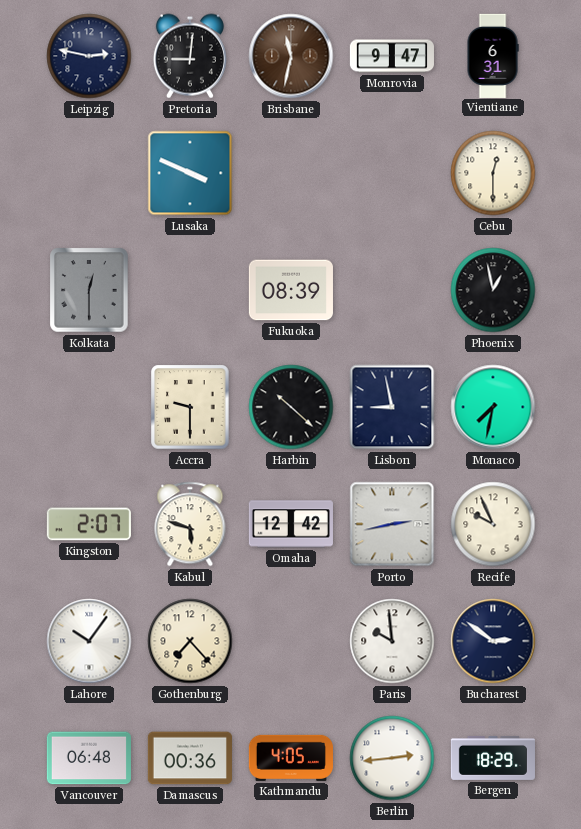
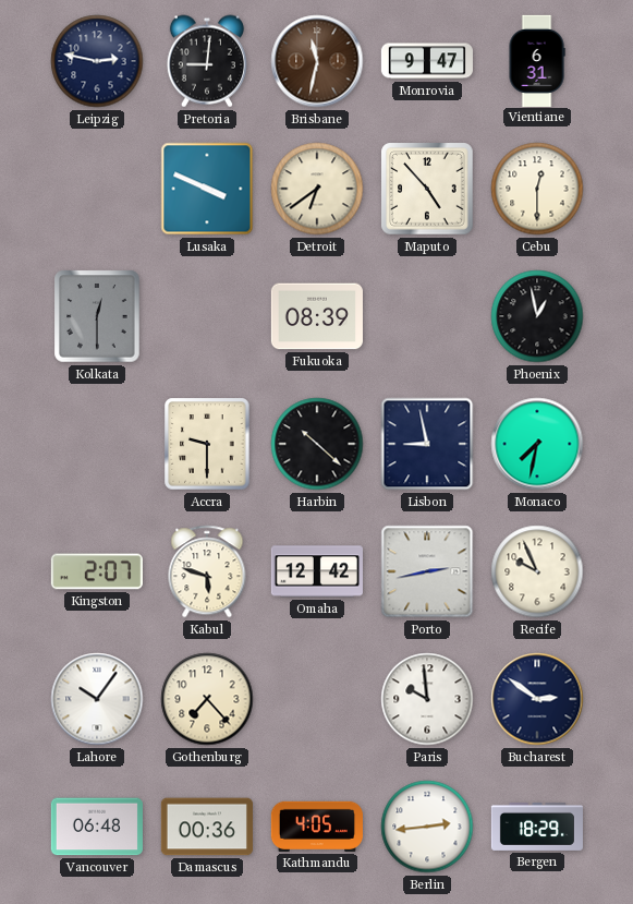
Detroit: none -> 6:39
Maputo: none -> 4:53
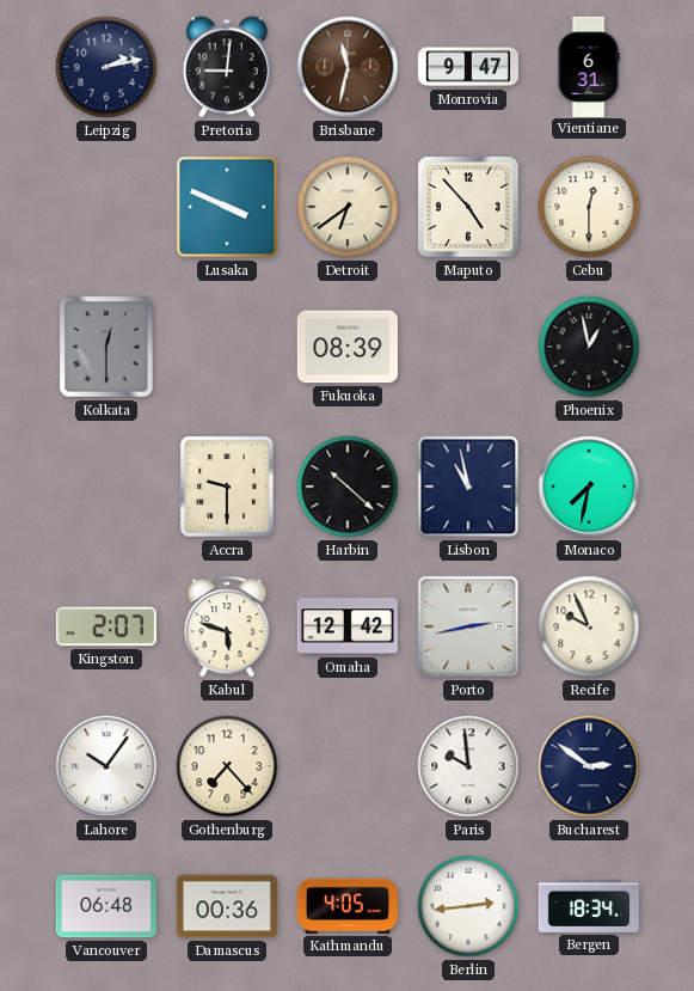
Leipzig: 2:47 -> 2:13
Lisbon: 8:58 -> 10:58
Bergen: 18:29 -> 18:34
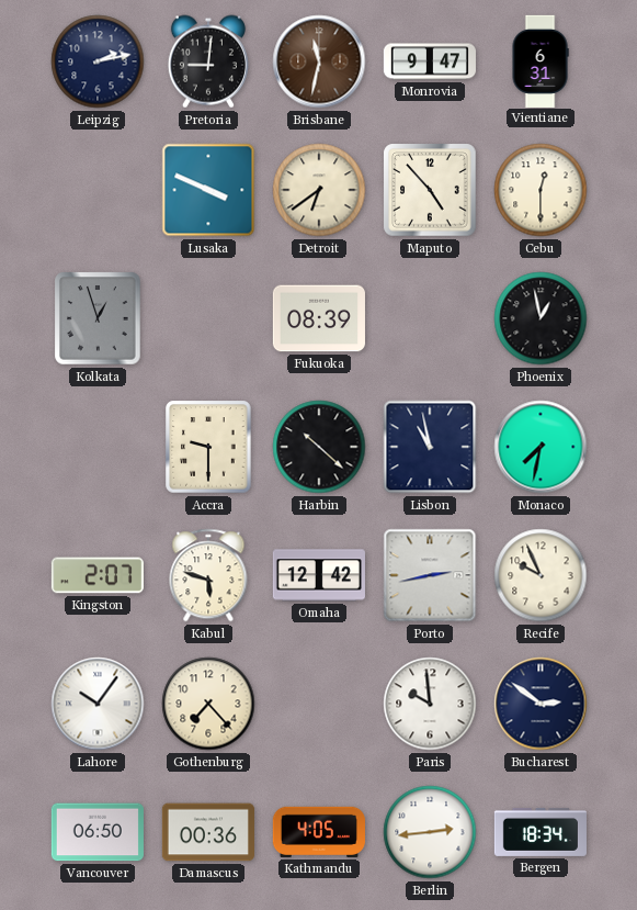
Kolkata: 12:30 -> 12:57
Vancouver: 06:48 -> 06:50
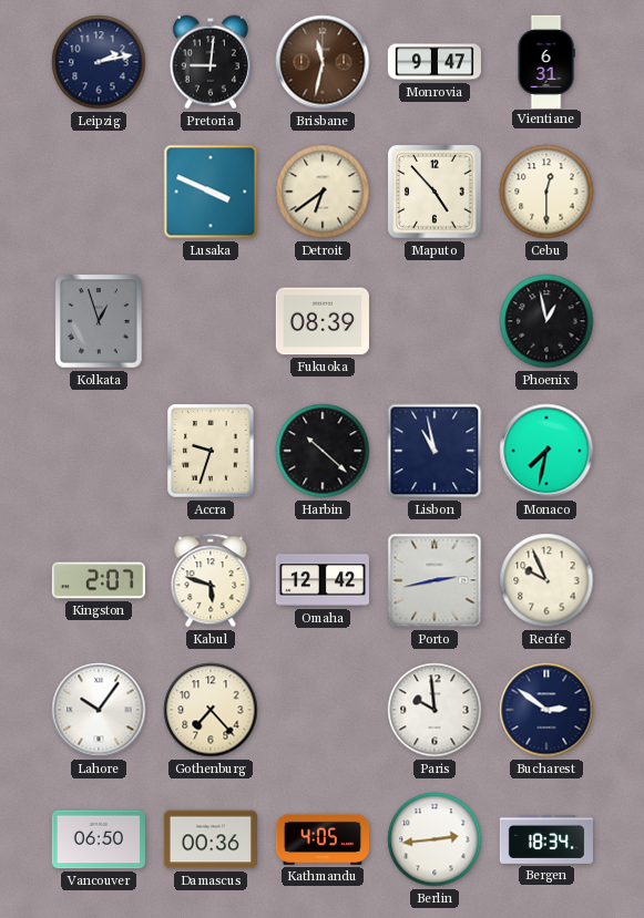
Accra: 9:30 -> 9:33
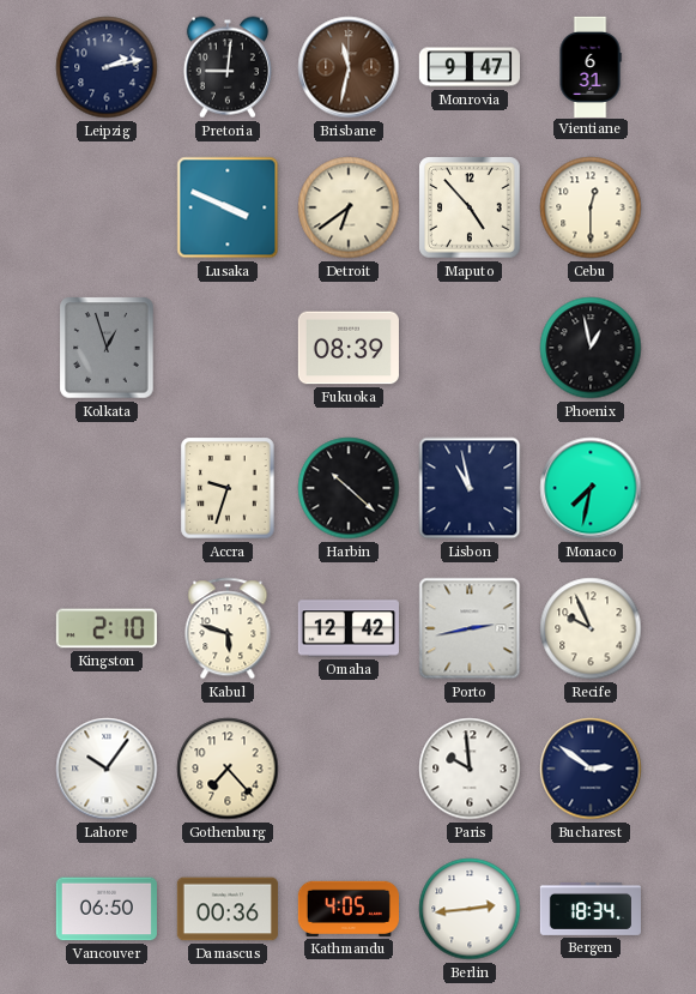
Kingston: 2:07 -> 2:10
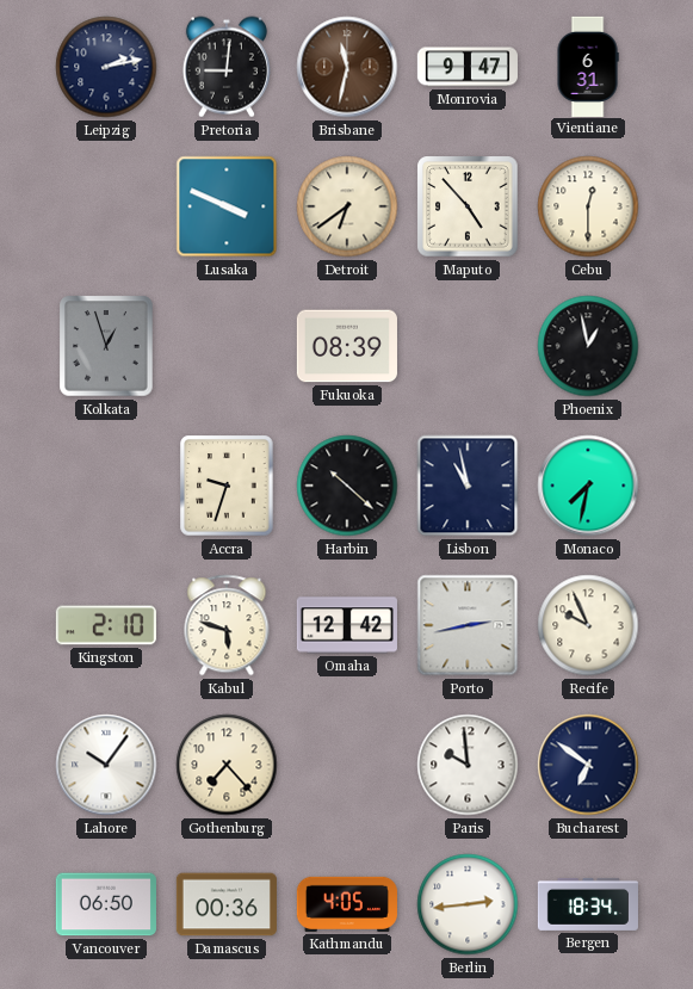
Bucharest: 2:51 -> 6:51
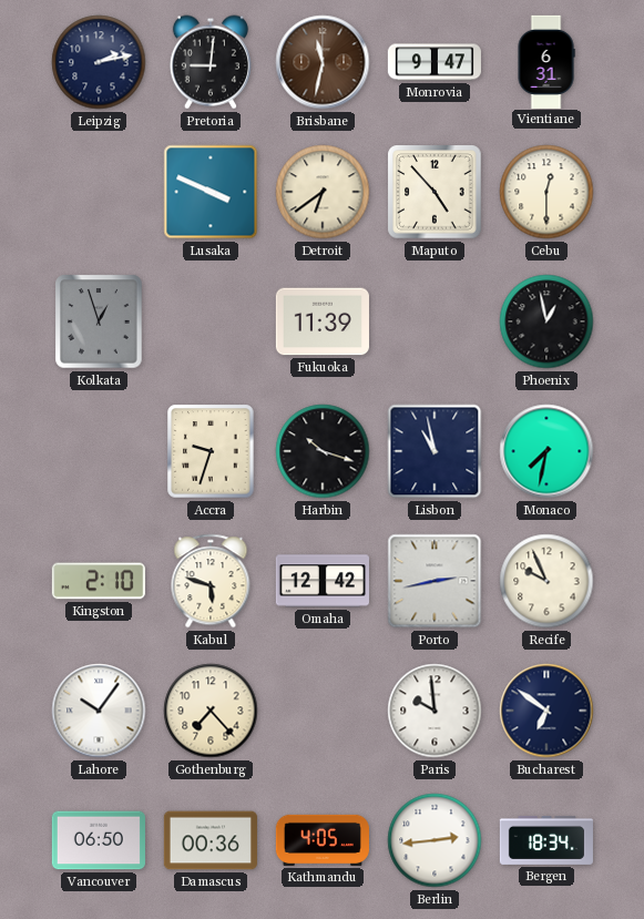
Fukuoka: 08:39 -> 11:39
Harbin: 10:22 -> 10:18
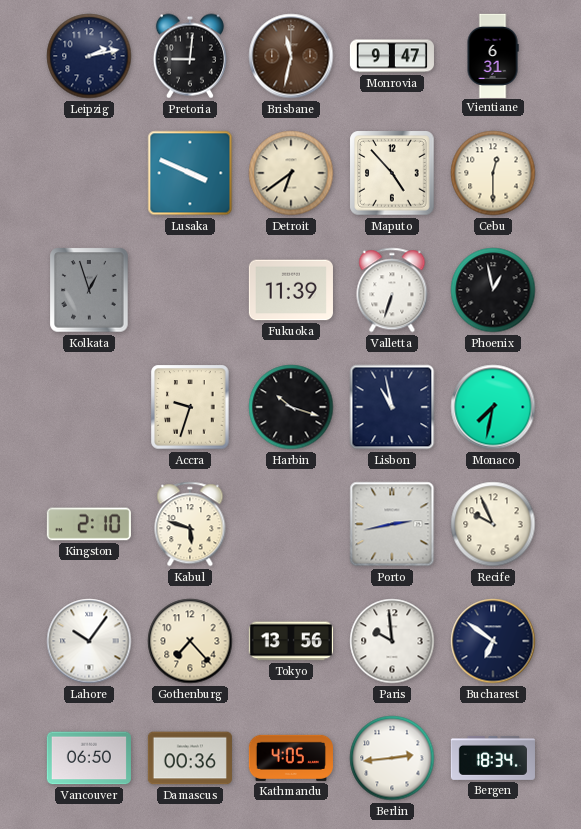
Valletta: none -> 6:33
Omaha: 12:42 -> none
Tokyo: none -> 13:56
